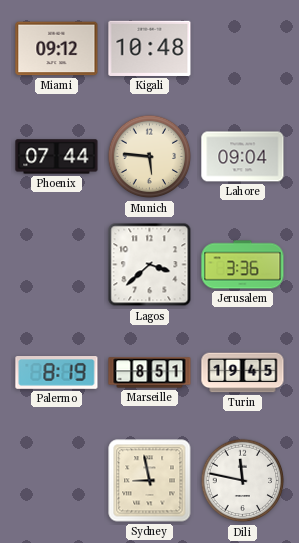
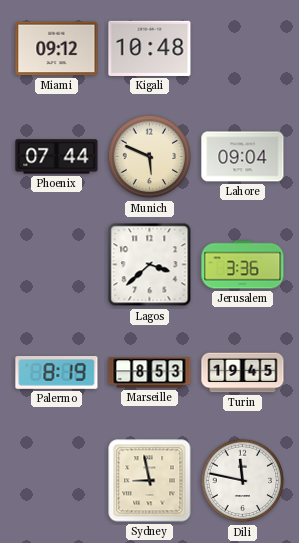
Munich: 5:46 -> 5:49
Marseille: 8:51 -> 8:53
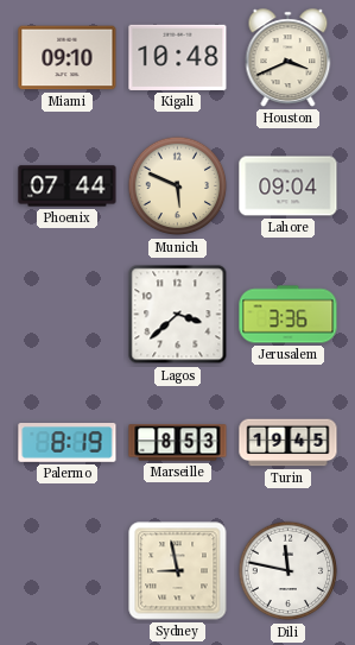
Miami: 09:12 -> 09:10
Houston: none -> 3:41
